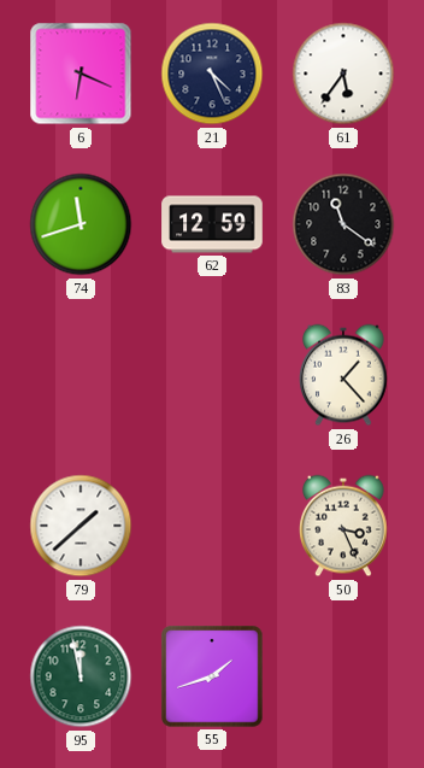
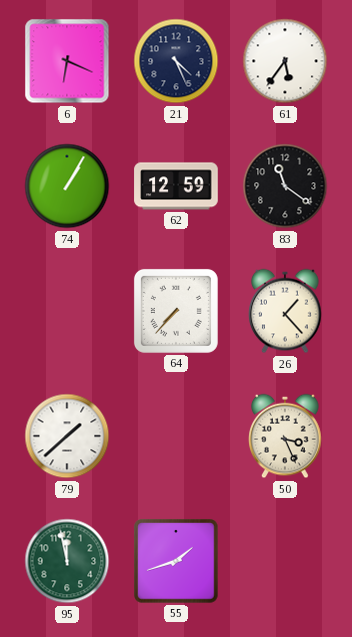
74: 11:42 -> 1:05
64: none -> 7:37
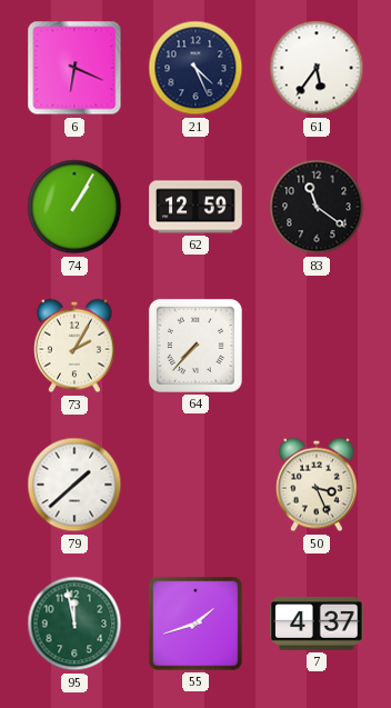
73: none -> 2:05
26: 1:23 -> none
7: none -> 4:37
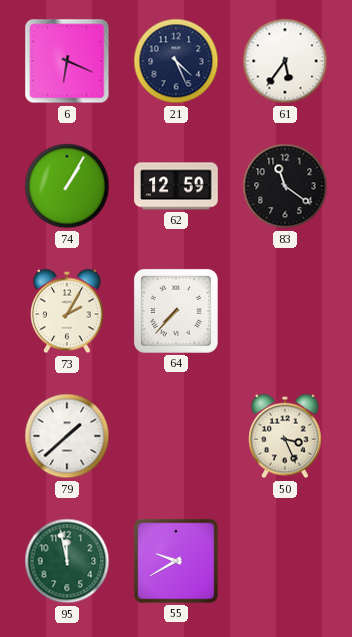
55: 1:42 -> 9:40
7: 4:37 -> none
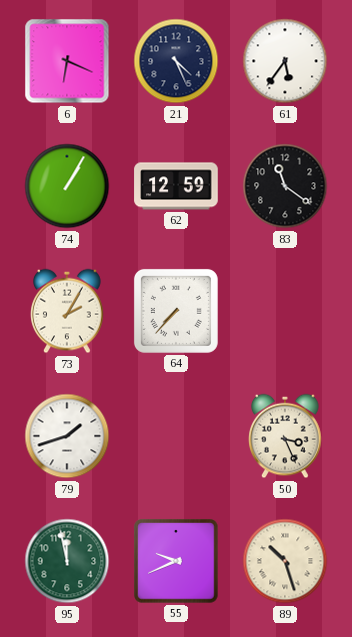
79: 1:38 -> 1:42
55: 9:40 -> 9:41
89: none -> 10:27
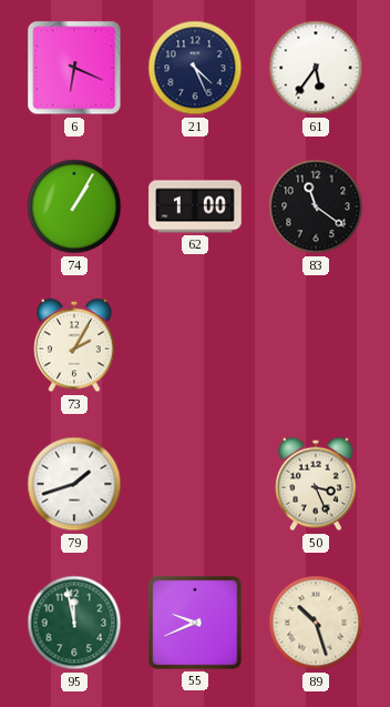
62: 12:59 -> 1:00
64: 7:37 -> none
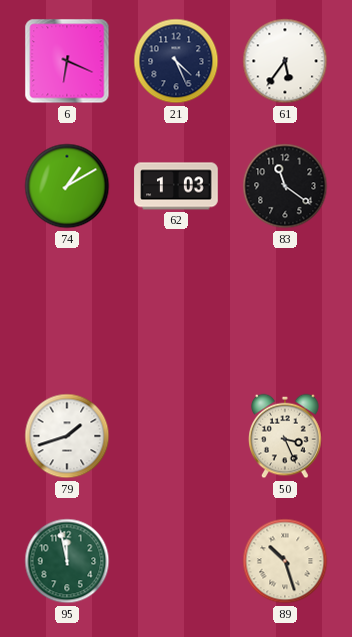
74: 1:05 -> 1:10
62: 1:00 -> 1:03
73: 2:05 -> none
55: 9:41 -> none
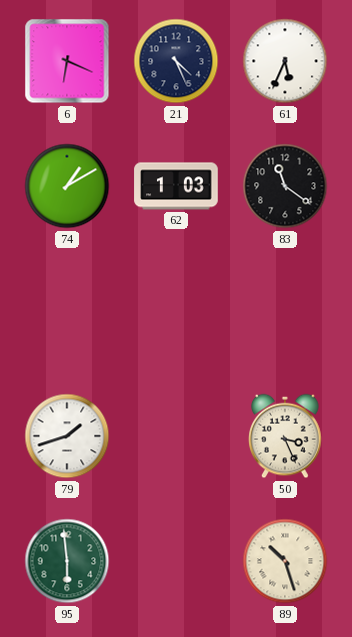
61: 5:36 -> 5:34
95: 11:58 -> 5:59
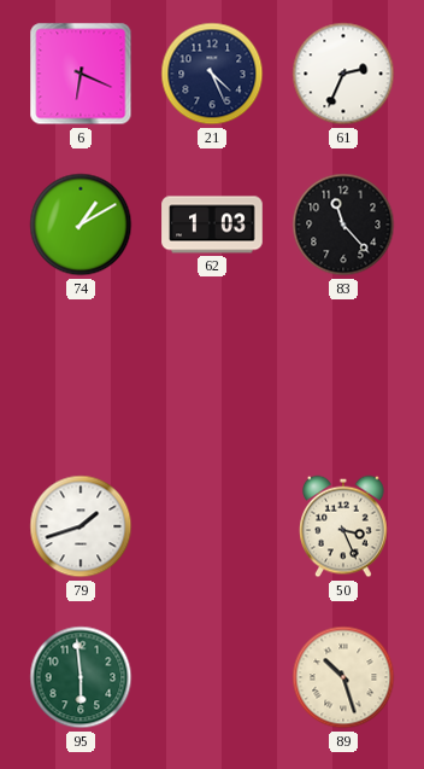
61: 5:34 -> 2:34
83: 11:21 -> 11:23
